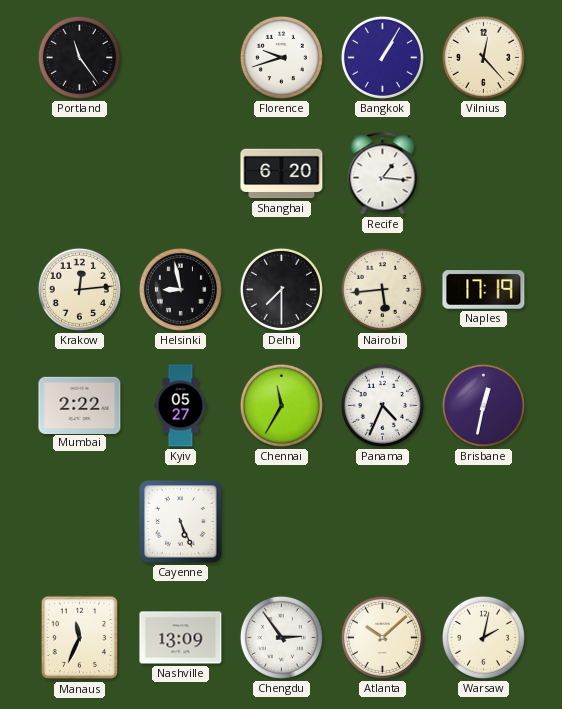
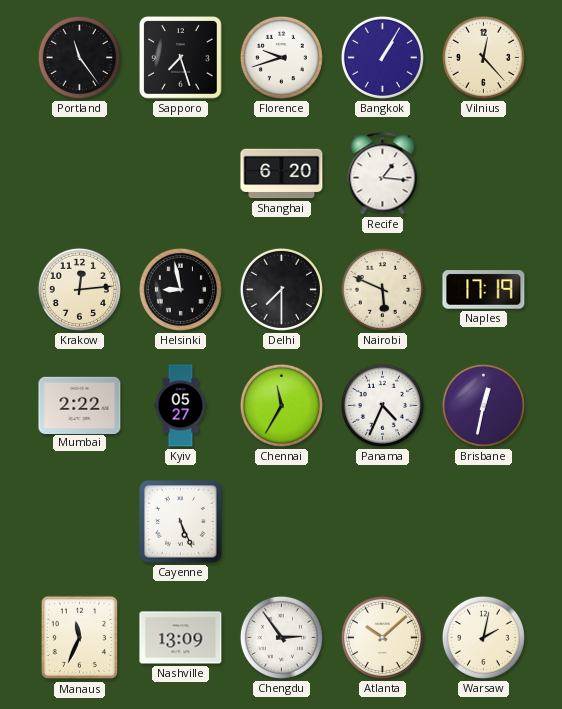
Sapporo: none -> 7:27
Nairobi: 5:44 -> 5:49
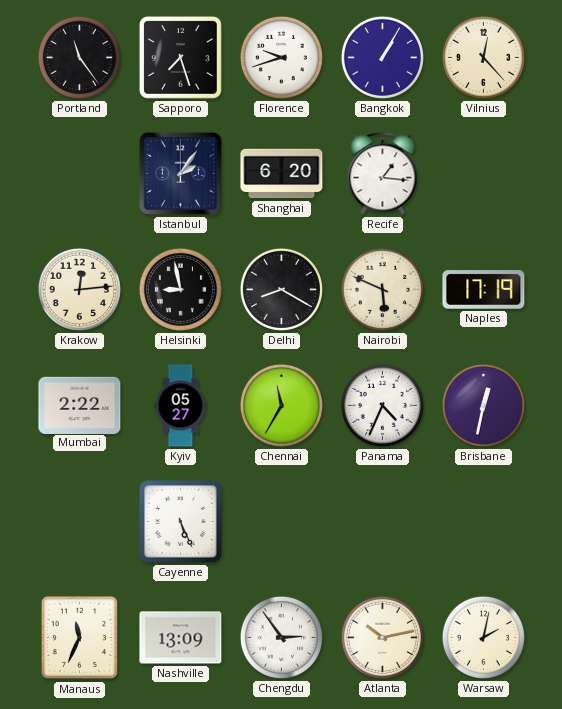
Istanbul: none -> 2:06
Delhi: 7:30 -> 8:20
Atlanta: 10:08 -> 10:13
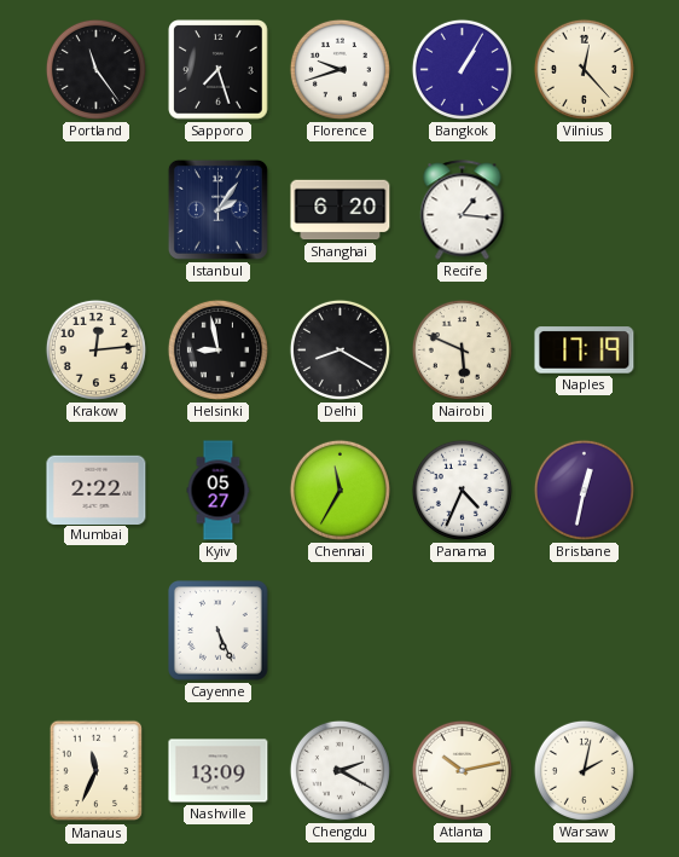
Chengdu: 2:54 -> 2:20
